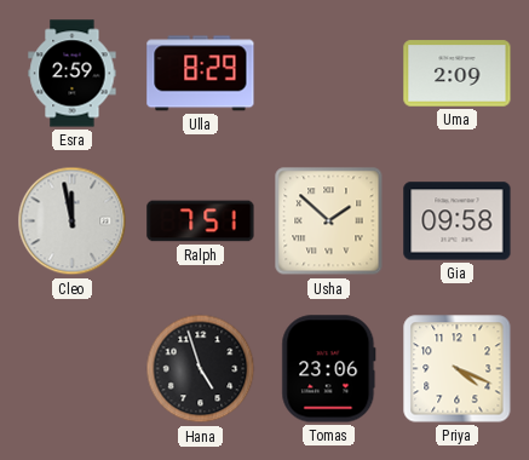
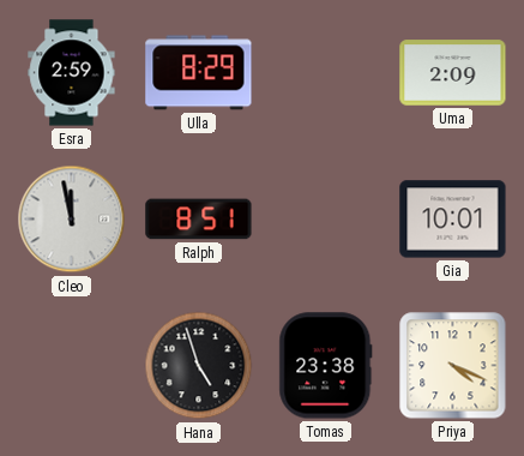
Ralph: 7:51 -> 8:51
Usha: 1:52 -> none
Gia: 09:58 -> 10:01
Tomas: 23:06 -> 23:38
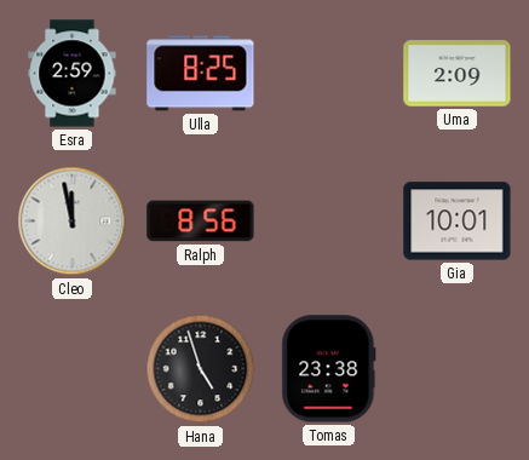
Ulla: 8:29 -> 8:25
Ralph: 8:51 -> 8:56
Priya: 4:19 -> none
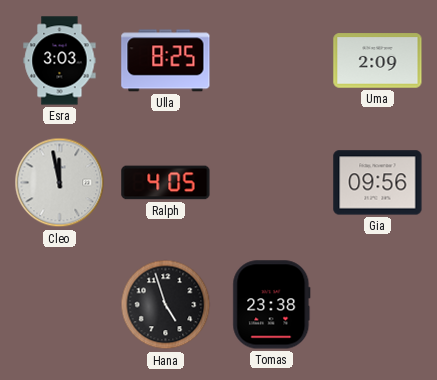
Esra: 2:59 -> 3:03
Ralph: 8:56 -> 4:05
Gia: 10:01 -> 09:56
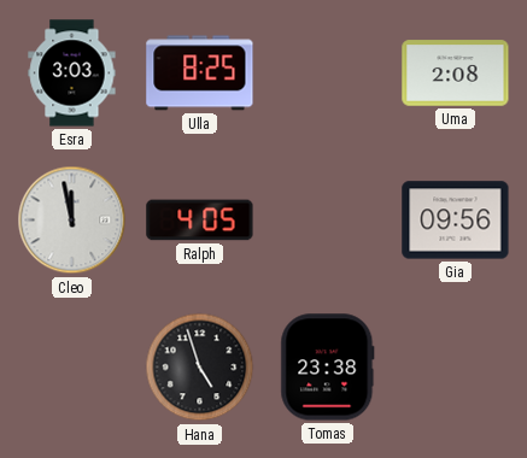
Uma: 2:09 -> 2:08
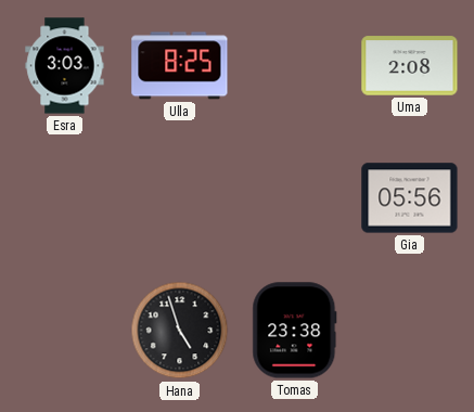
Cleo: 11:58 -> none
Ralph: 4:05 -> none
Gia: 09:56 -> 05:56
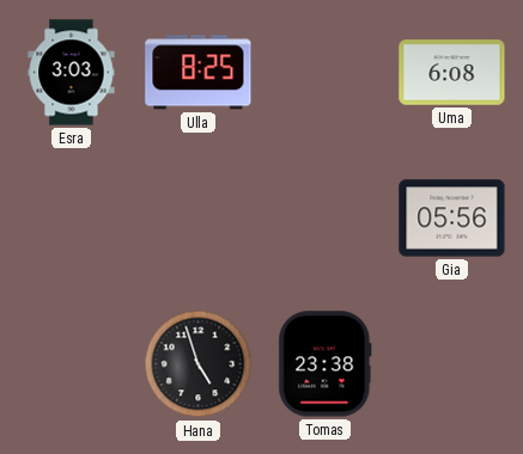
Uma: 2:08 -> 6:08
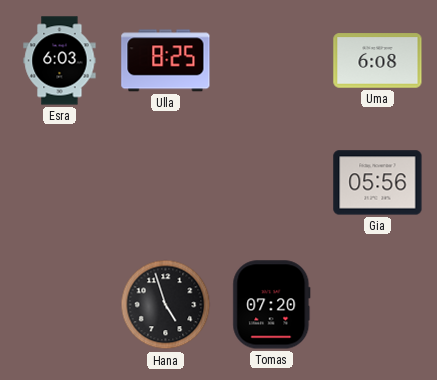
Esra: 3:03 -> 6:03
Tomas: 23:38 -> 07:20
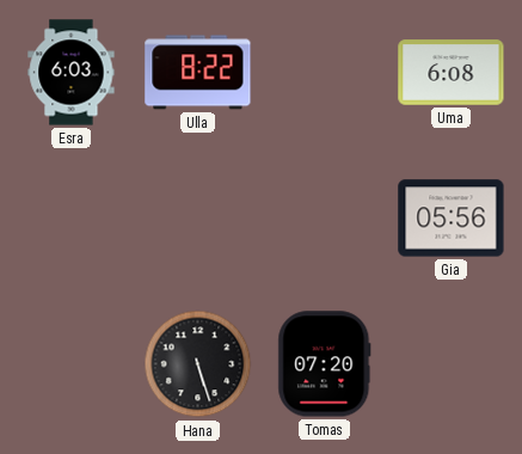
Ulla: 8:25 -> 8:22
Hana: 4:57 -> 5:27
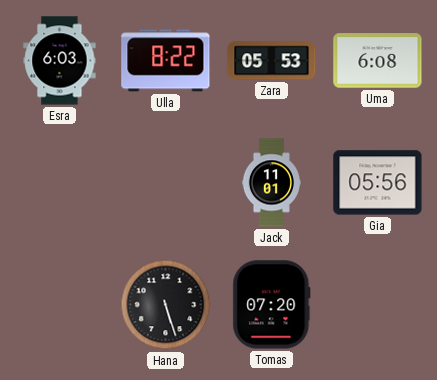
Zara: none -> 05:53
Jack: none -> 11:01
